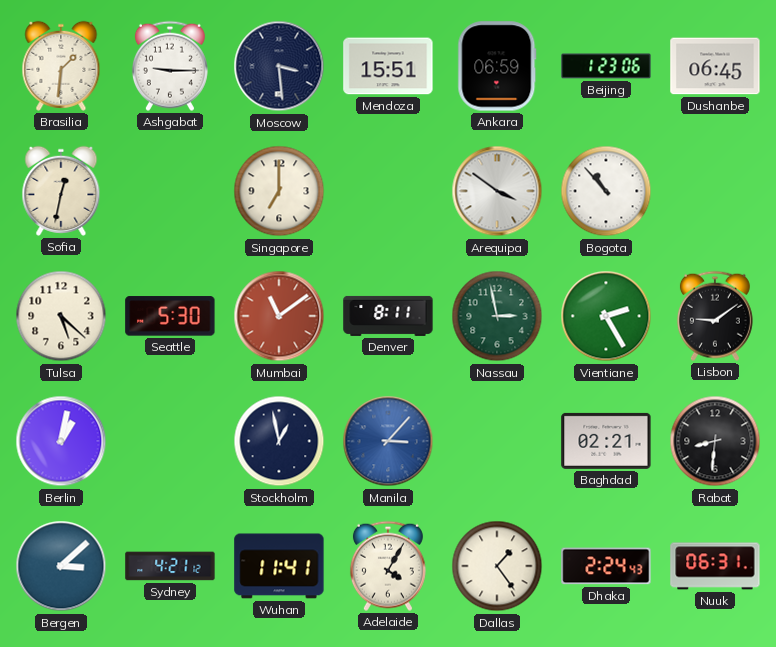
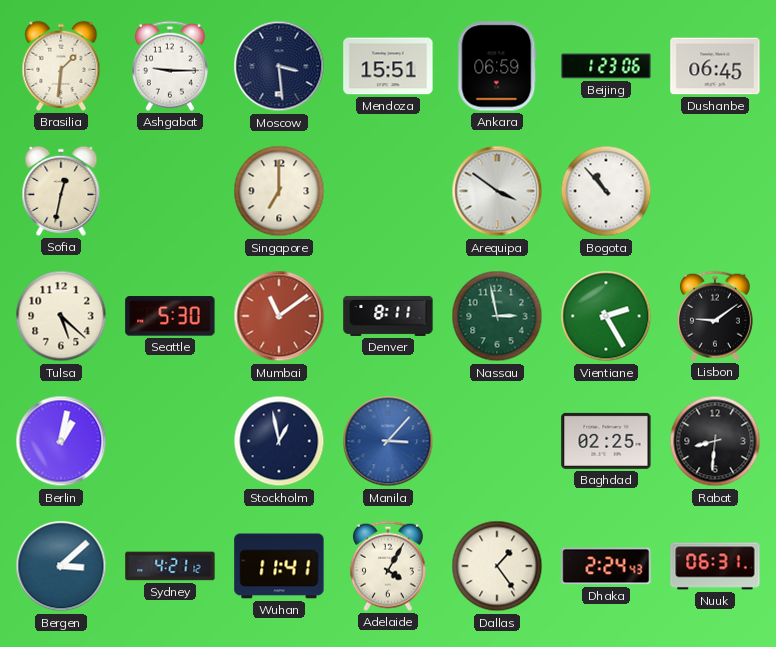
Baghdad: 02:21 -> 02:25
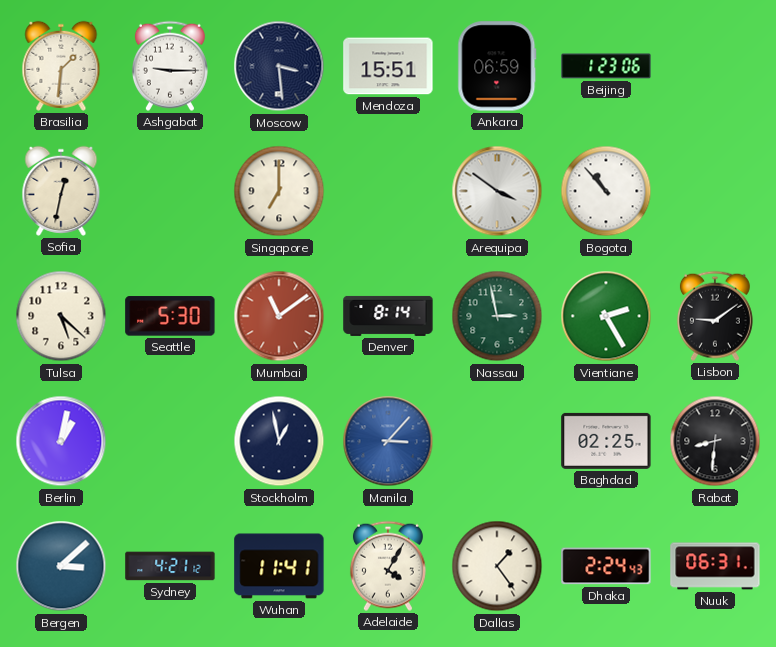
Dushanbe: 06:45 -> none
Denver: 8:11 -> 8:14
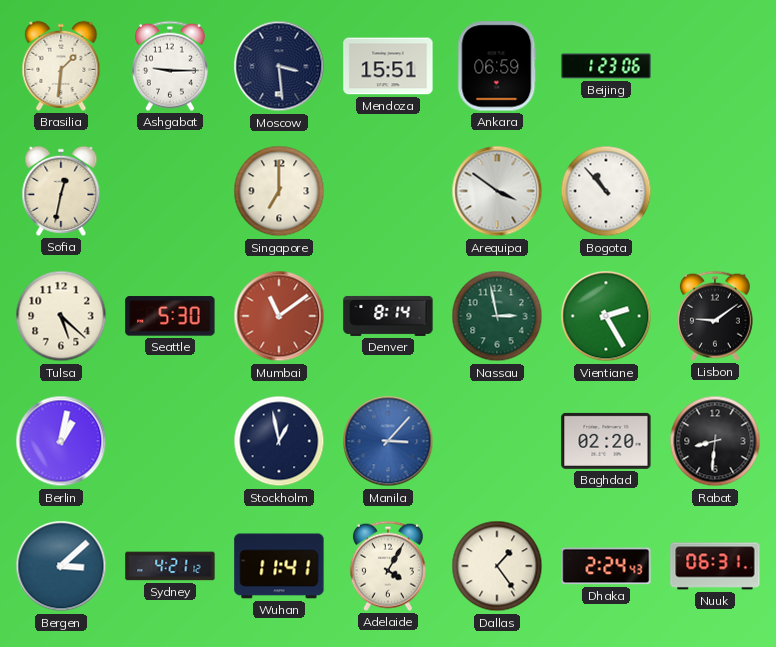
Baghdad: 02:25 -> 02:20
